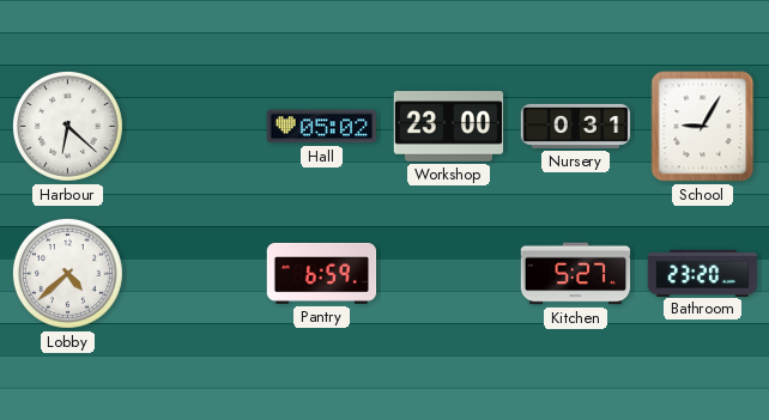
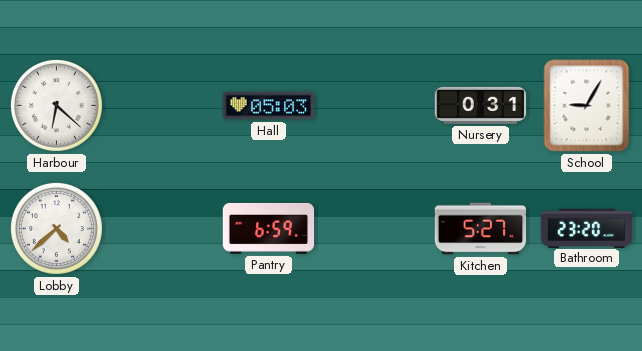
Hall: 05:02 -> 05:03
Workshop: 23:00 -> none
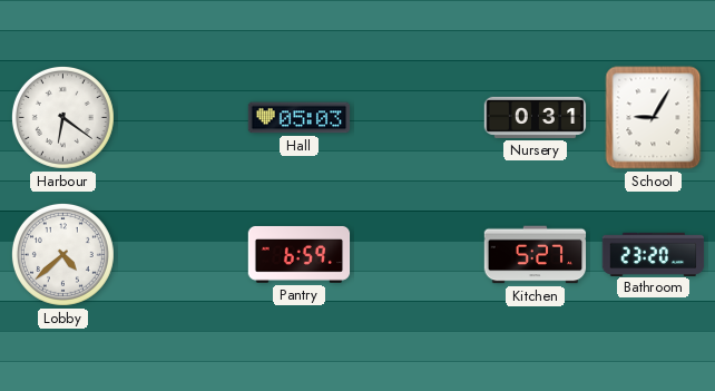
Harbour: 6:22 -> 6:21
